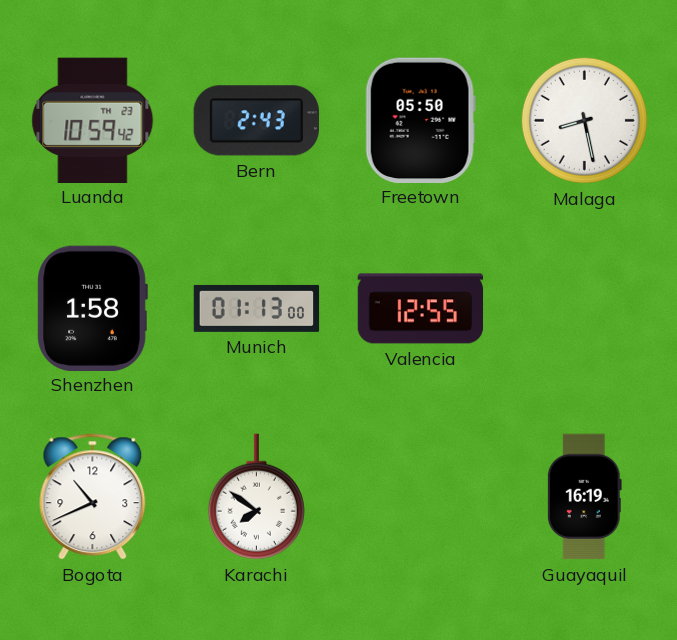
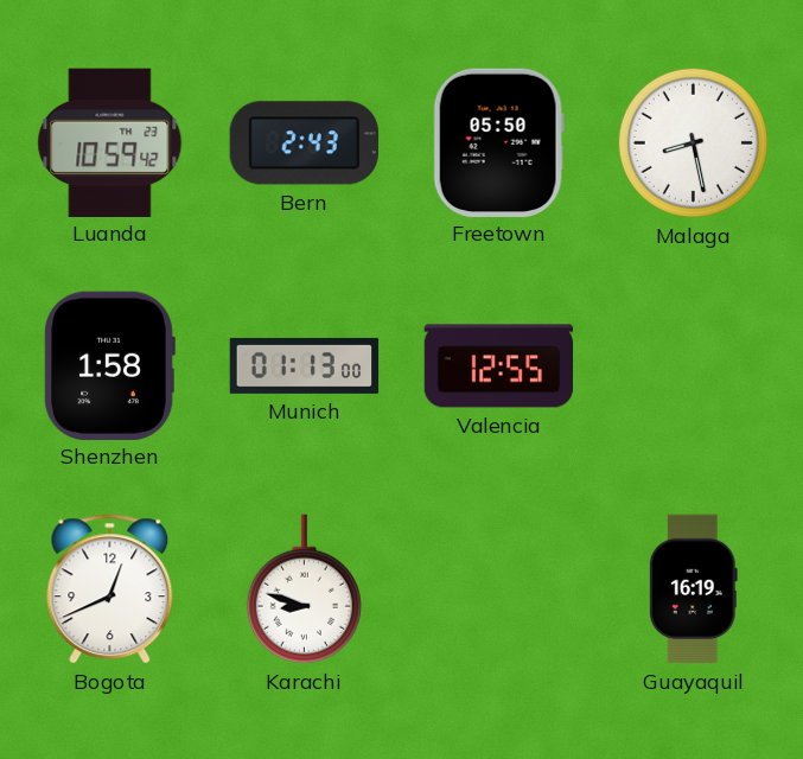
Bogota: 10:41 -> 12:41
Karachi: 7:51 -> 8:48
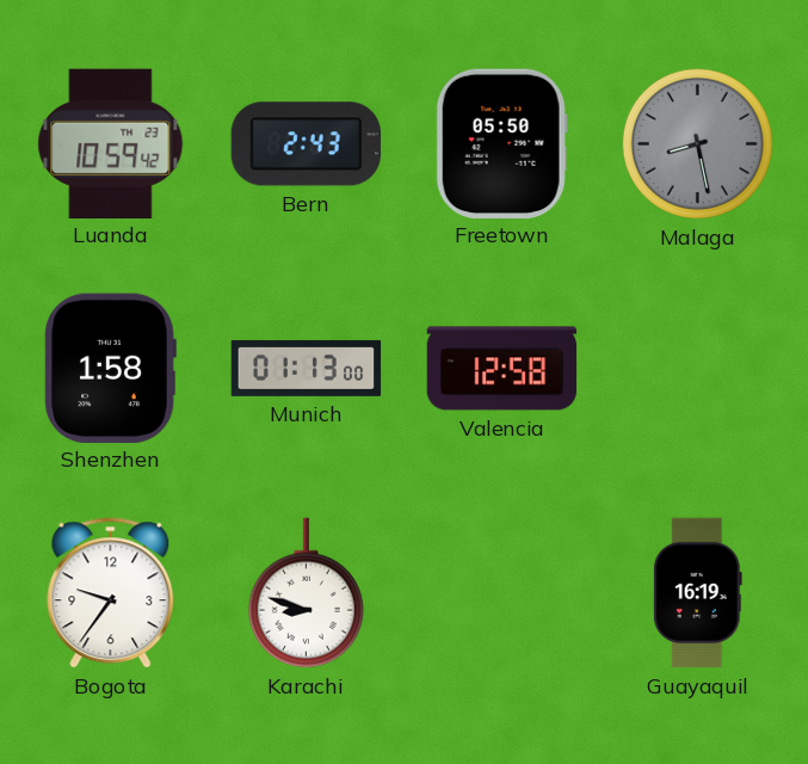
Malaga dial: white -> grey
Valencia: 12:55 -> 12:58
Bogota: 12:41 -> 9:36
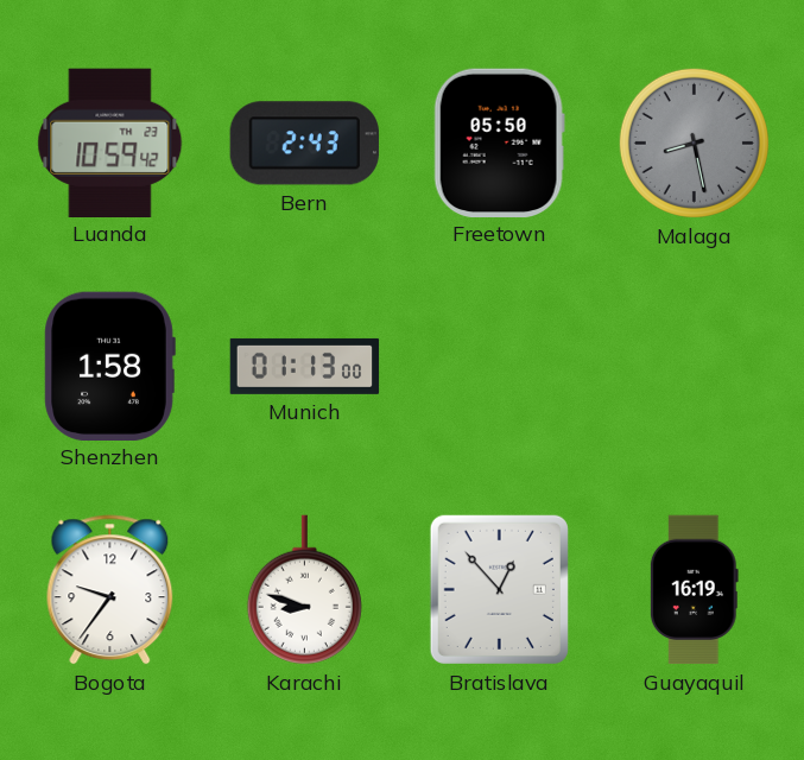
Valencia: 12:58 -> none
Bratislava: none -> 12:53
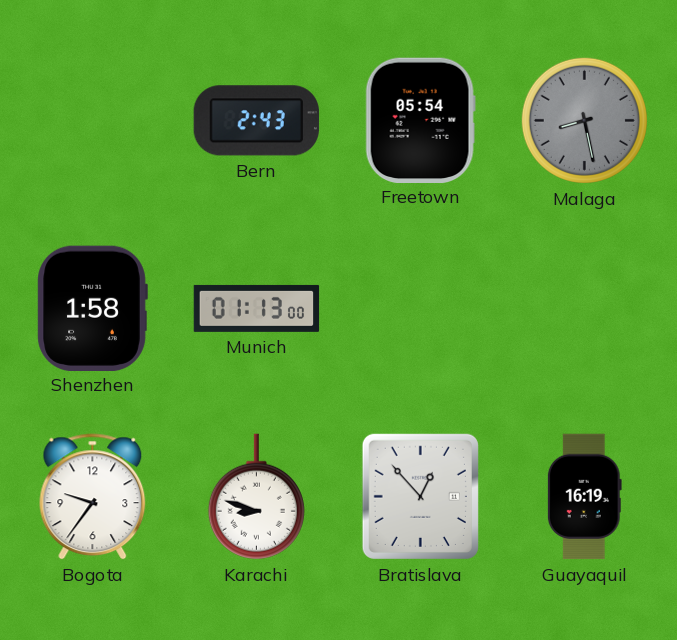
Luanda: 10:59 -> none
Freetown: 05:50 -> 05:54
